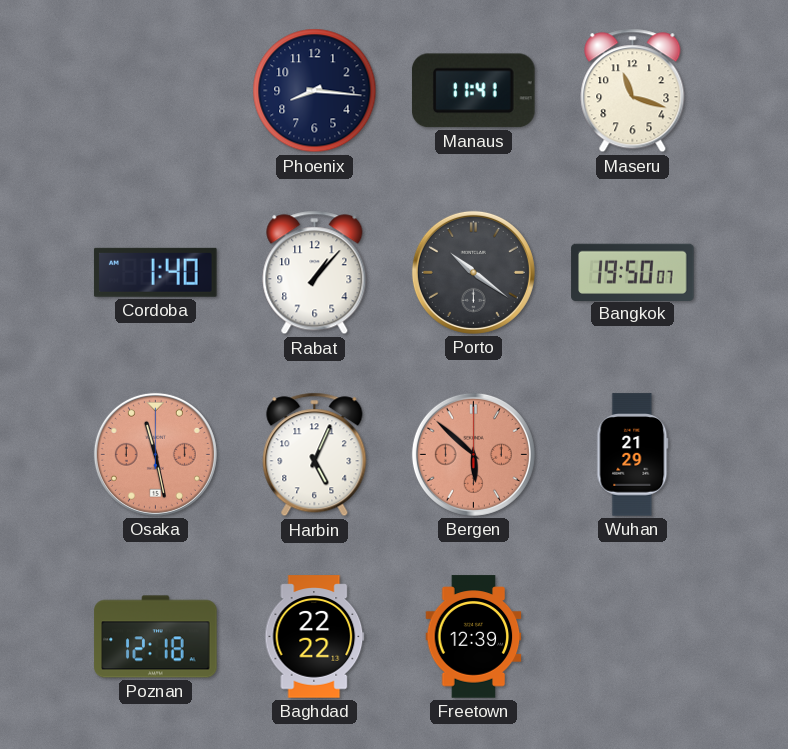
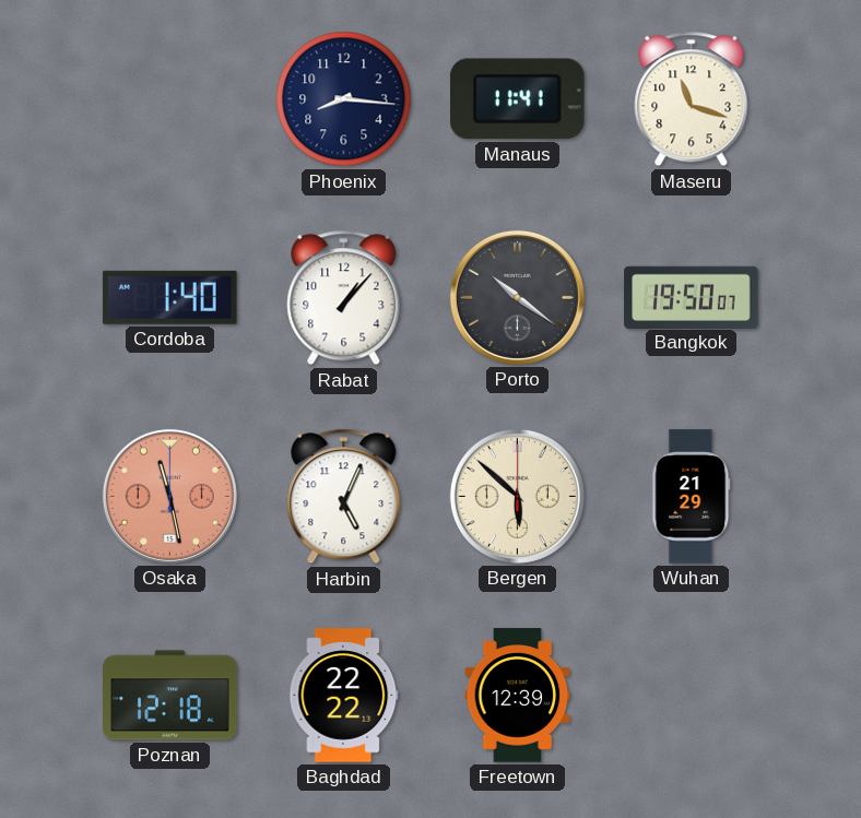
Bergen dial: salmon -> cream
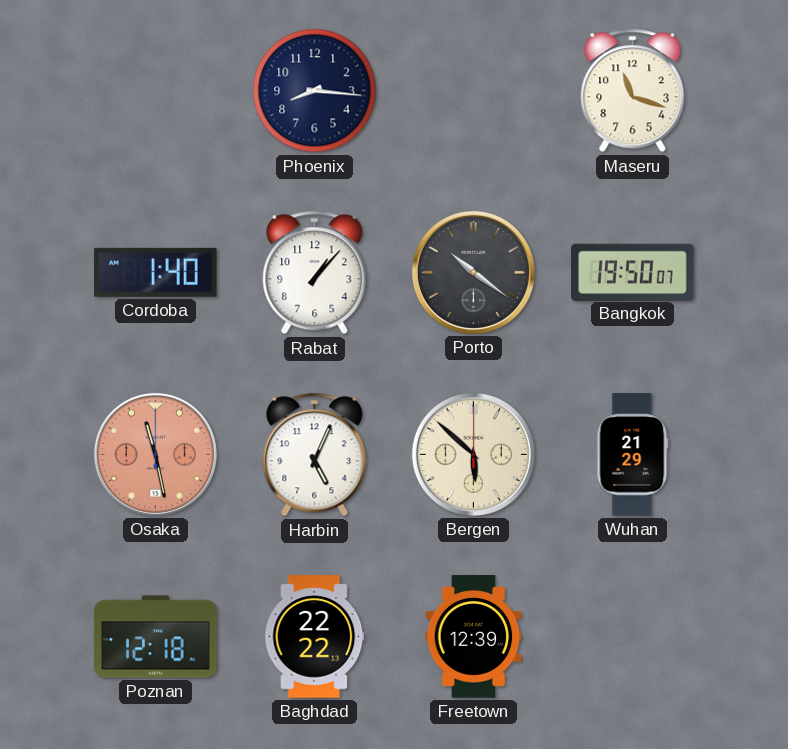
Manaus: 11:41 -> none
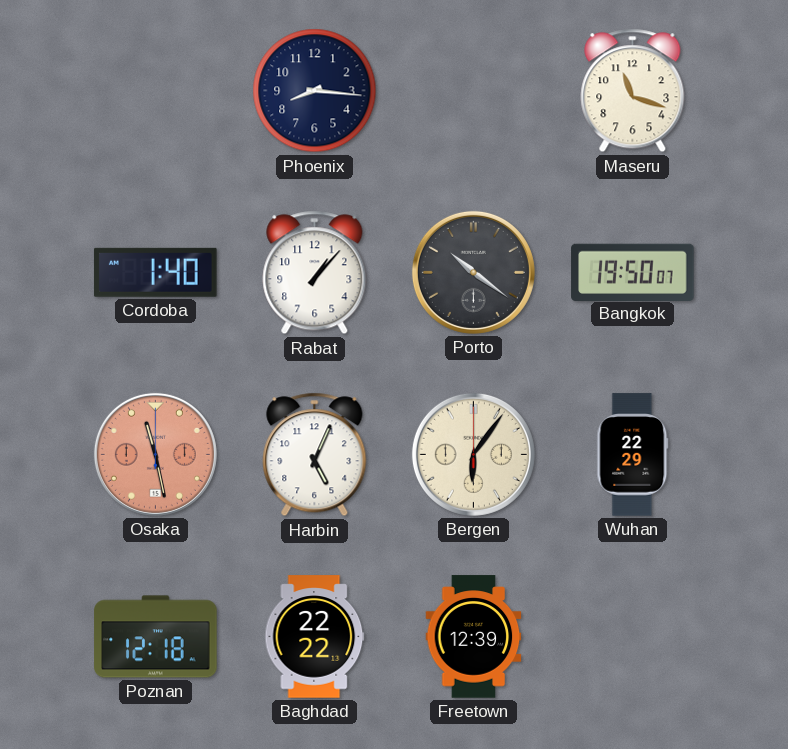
Bergen: 5:52 -> 6:06
Wuhan: 21:29 -> 22:29
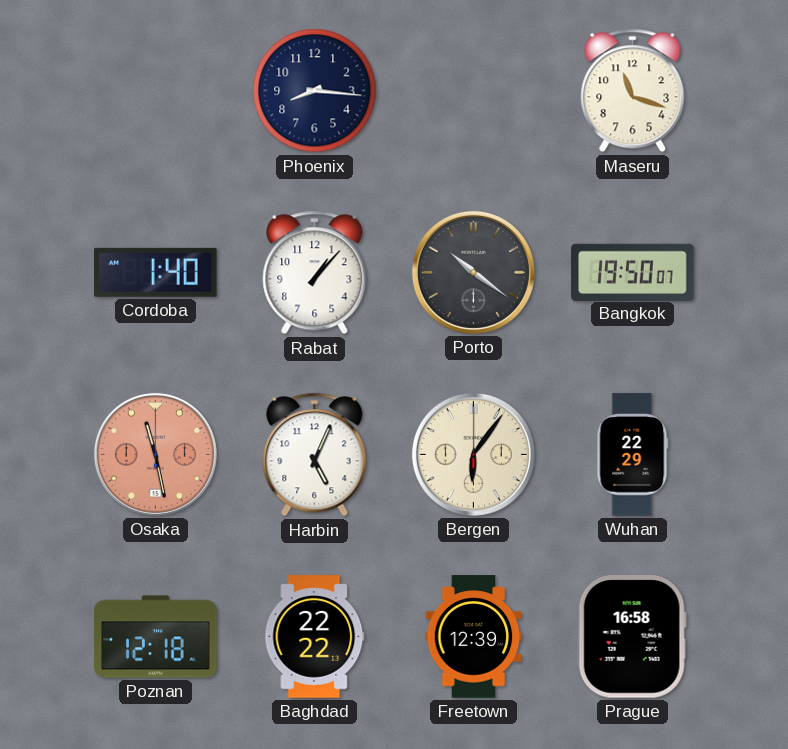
Prague: none -> 16:58
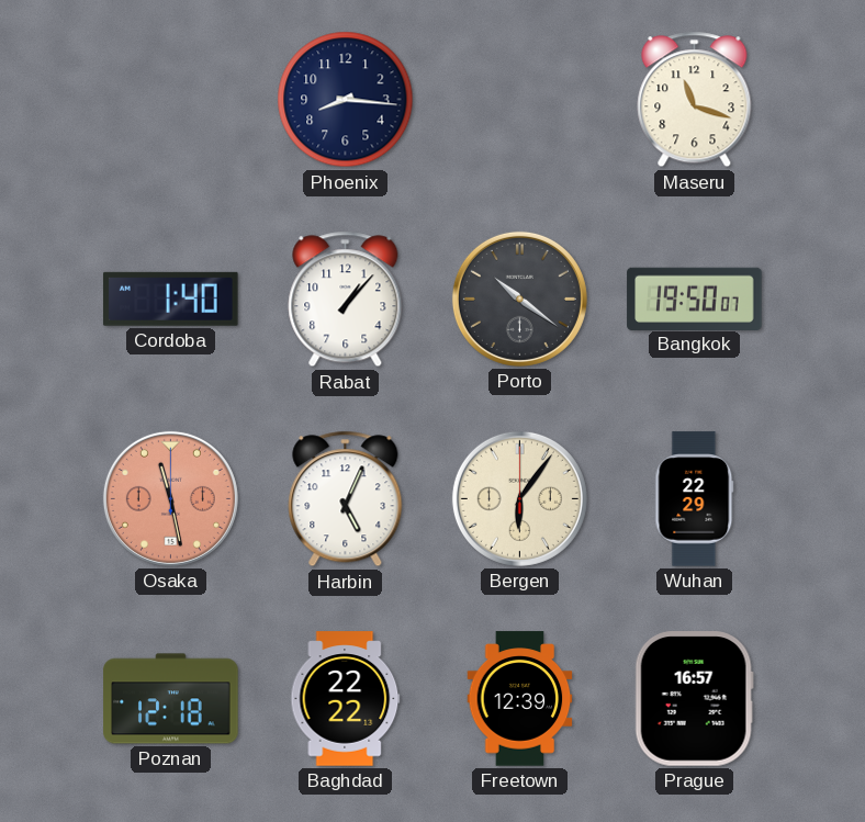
Prague: 16:58 -> 16:57
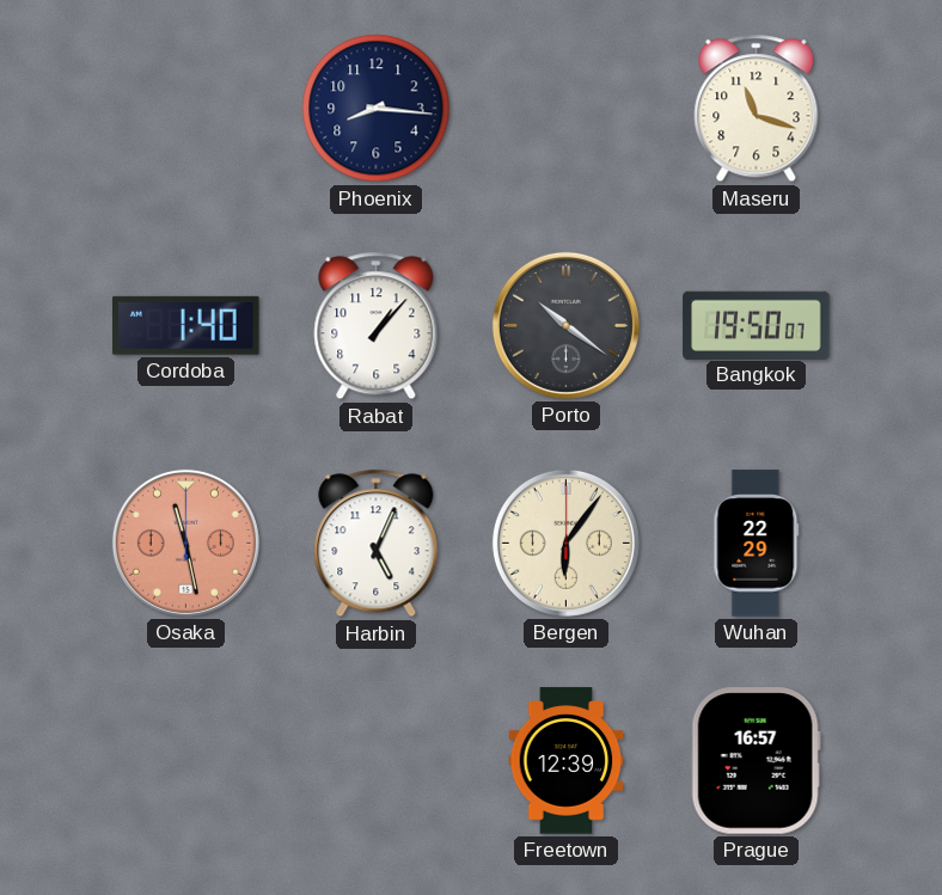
Poznan: 12:18 -> none
Baghdad: 22:22 -> none
